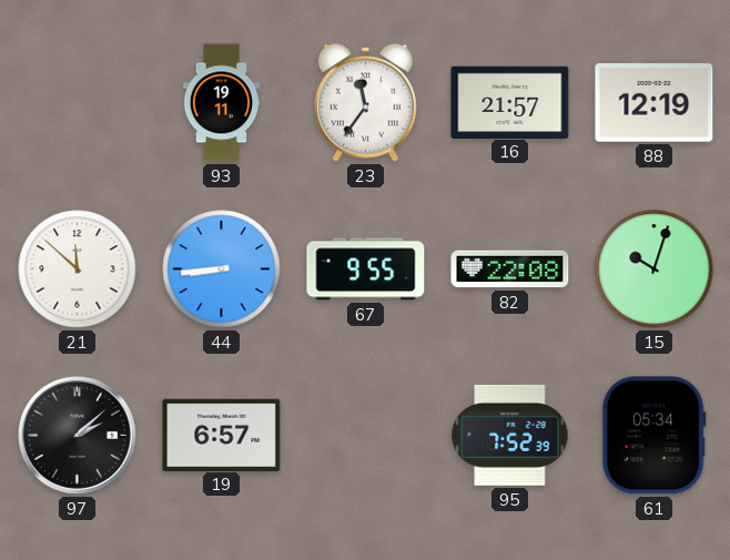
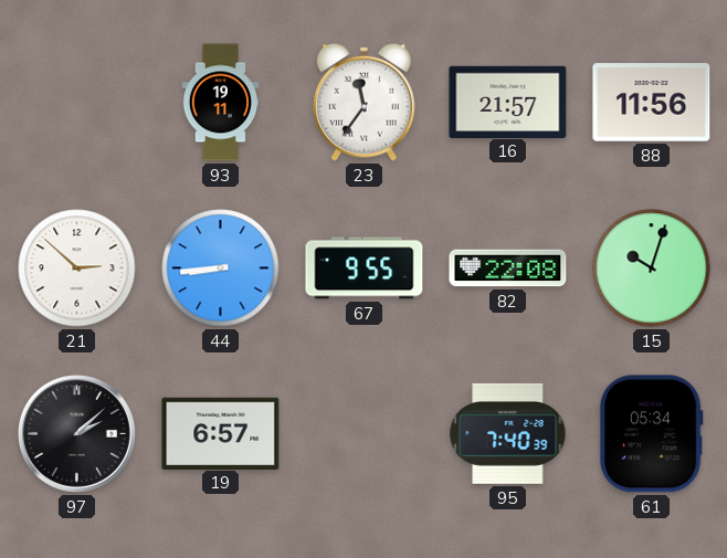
88: 12:19 -> 11:56
21: 11:52 -> 2:52
95: 7:52 -> 7:40
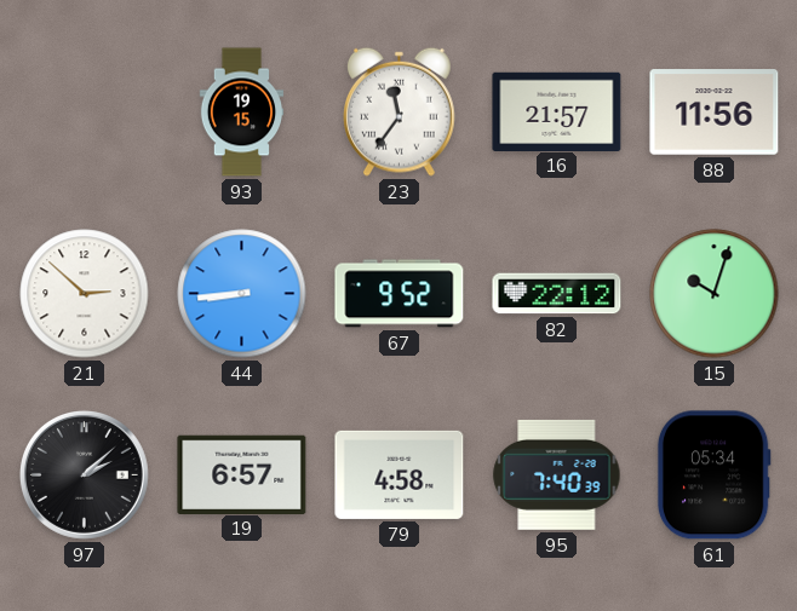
93: 19:11 -> 19:15
67: 9:55 -> 9:52
82: 22:08 -> 22:12
79: none -> 4:58
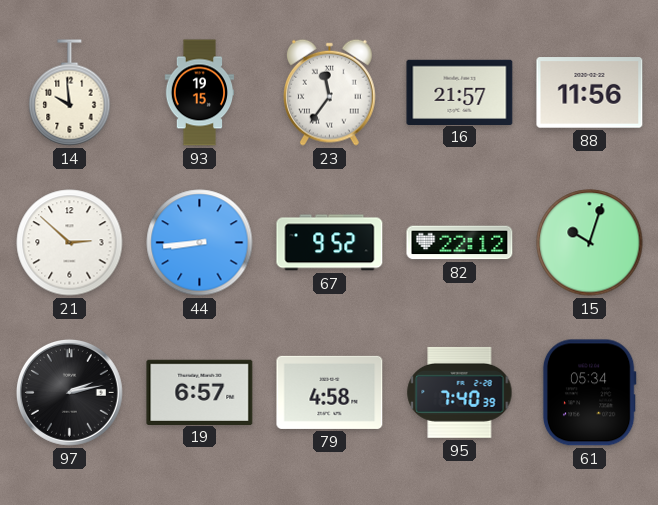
14: none -> 9:59
97: 2:08 -> 2:13
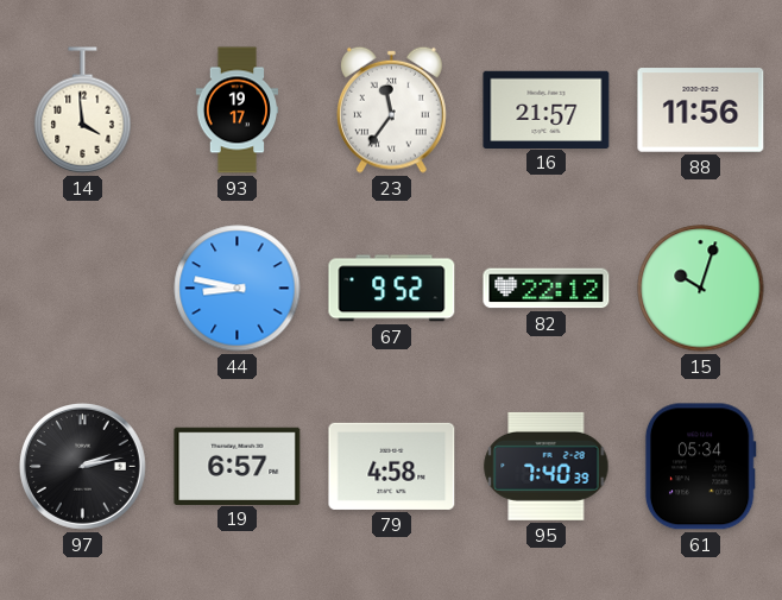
14: 9:59 -> 3:59
93: 19:15 -> 19:17
21: 2:52 -> none
44: 8:44 -> 8:47
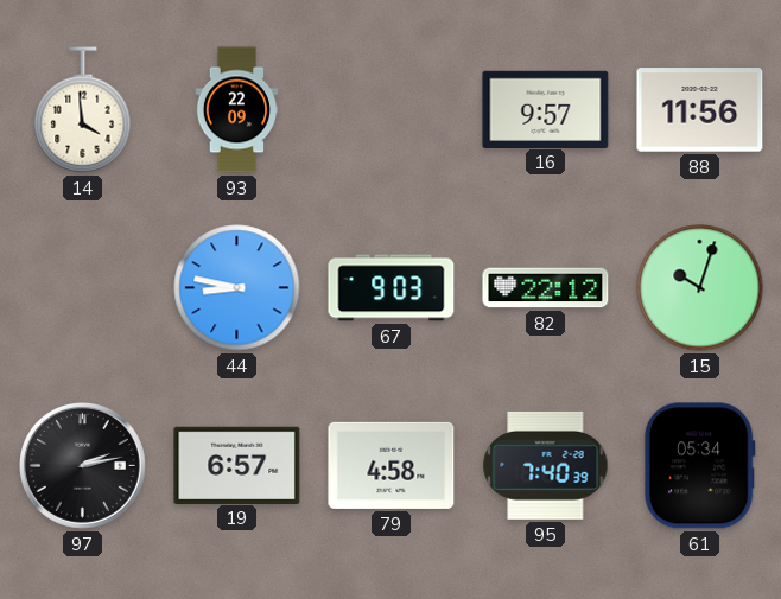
93: 19:17 -> 22:09
23: 11:36 -> none
16: 21:57 -> 9:57
67: 9:52 -> 9:03
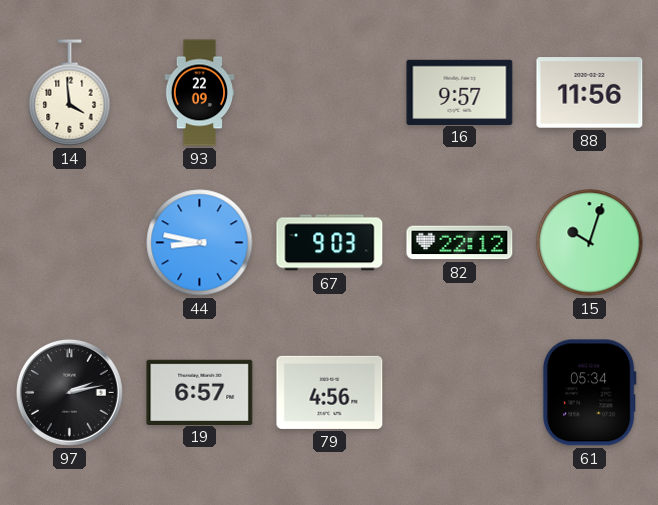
79: 4:58 -> 4:56
95: 7:40 -> none
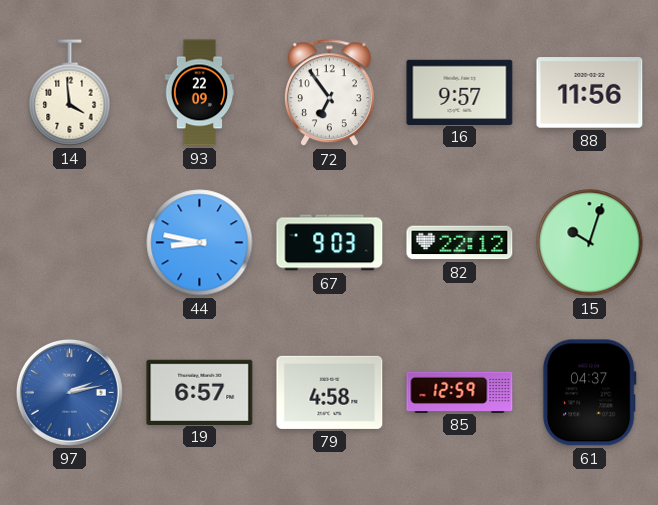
72: none -> 6:54
97 dial: black -> blue
79: 4:56 -> 4:58
85: none -> 12:59
61: 05:34 -> 04:37
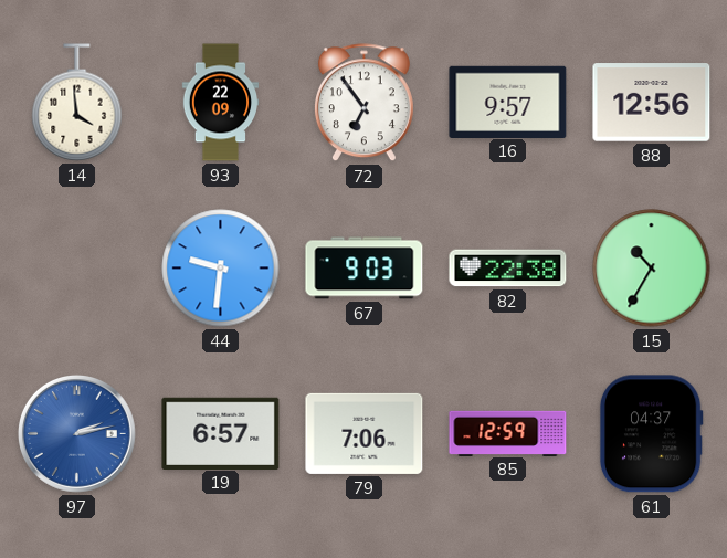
88: 11:56 -> 12:56
44: 8:47 -> 9:31
82: 22:12 -> 22:38
15: 10:03 -> 10:35
79: 4:58 -> 7:06
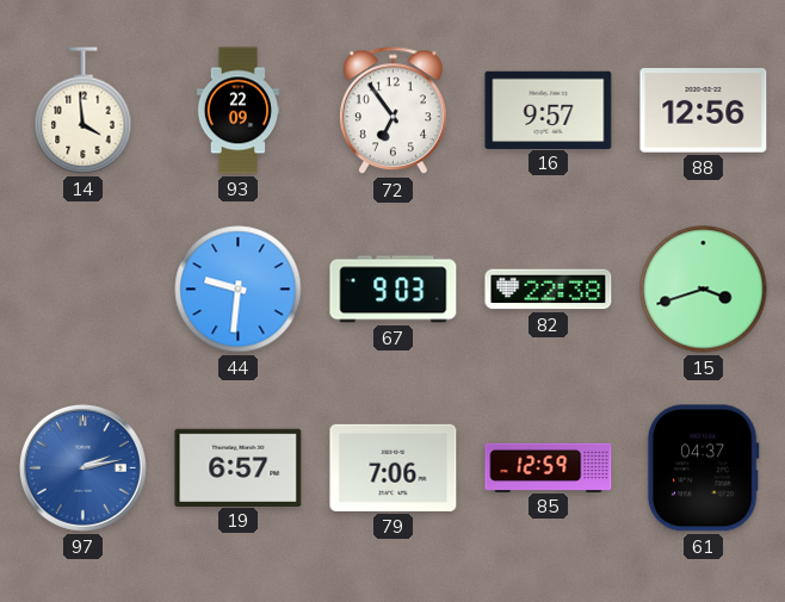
15: 10:35 -> 3:42
